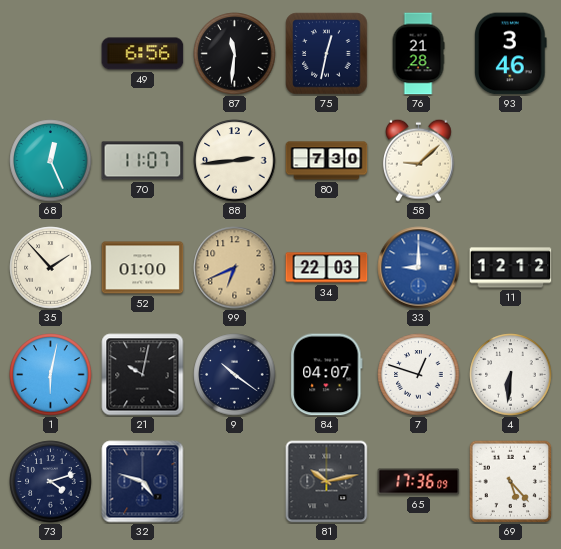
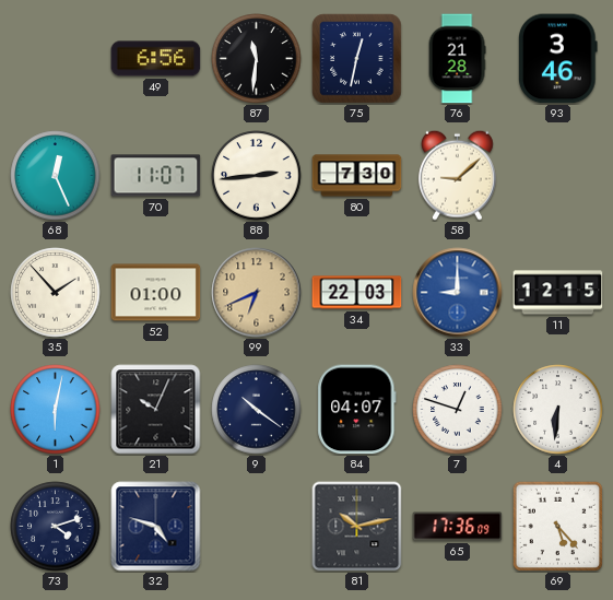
11: 12:12 -> 12:15
21: 10:02 -> 10:04
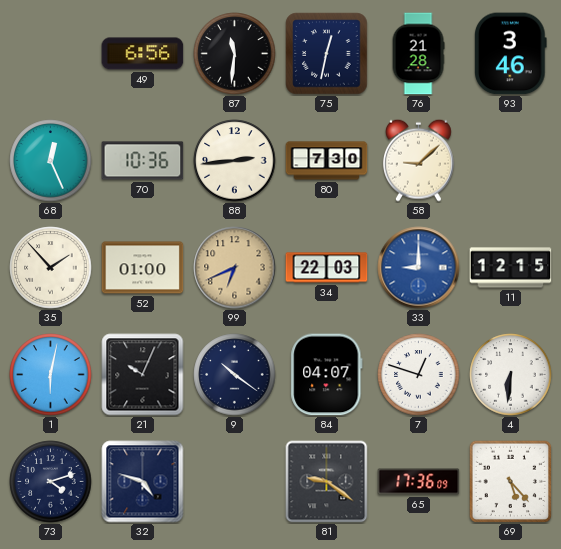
70: 11:07 -> 10:36
81: 10:13 -> 9:21
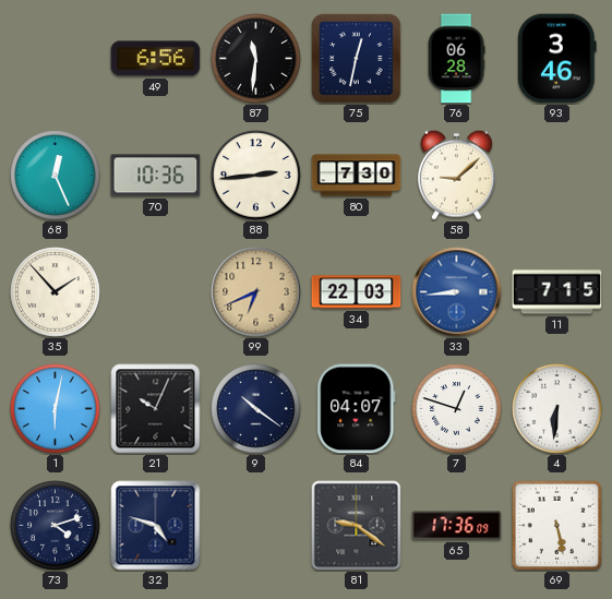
76: 21:28 -> 06:28
52: 01:00 -> none
33: 9:00 -> 8:44
11: 12:15 -> 7:15
69: 5:23 -> 5:28
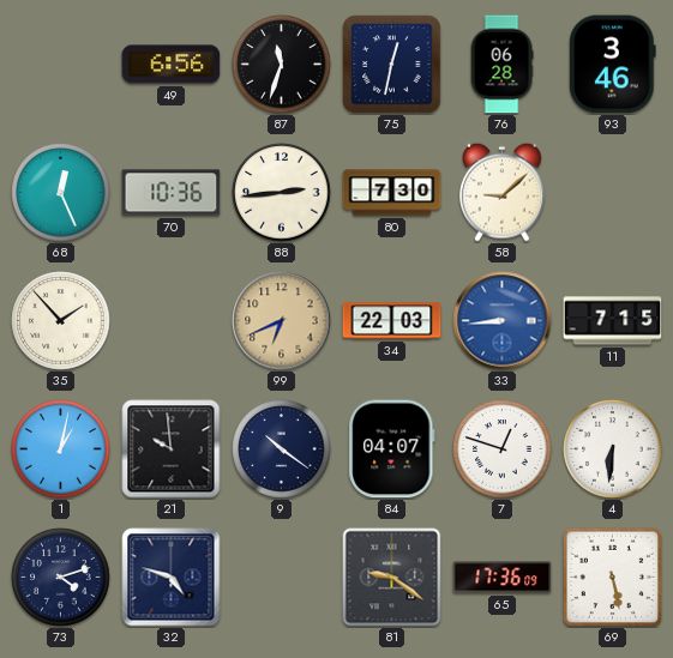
87: 11:31 -> 11:33
1: 6:02 -> 1:02
21: 10:04 -> 9:59
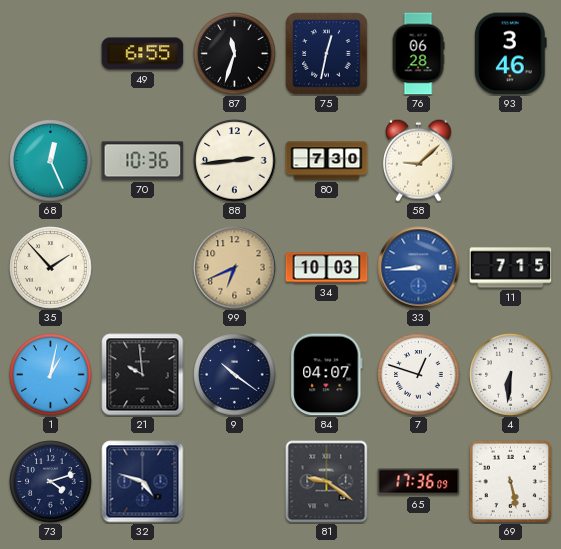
49: 6:56 -> 6:55
34: 22:03 -> 10:03
